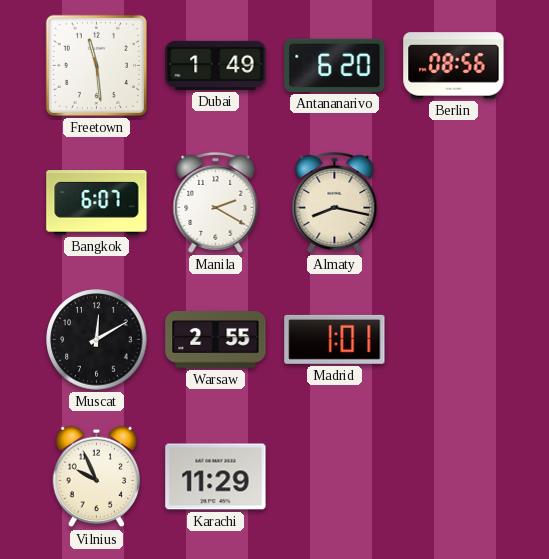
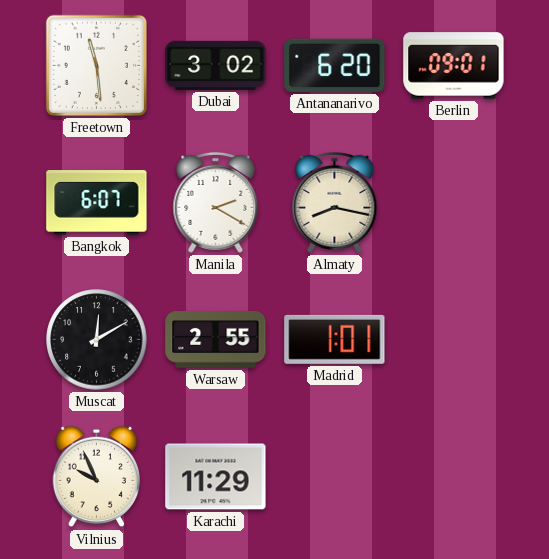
Dubai: 1:49 -> 3:02
Berlin: 08:56 -> 09:01
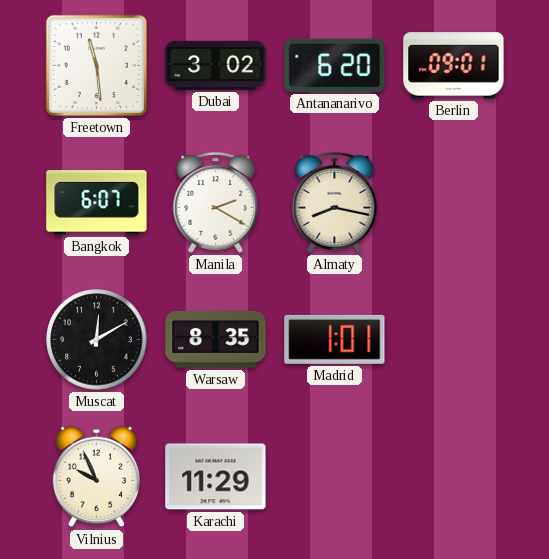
Warsaw: 2:55 -> 8:35
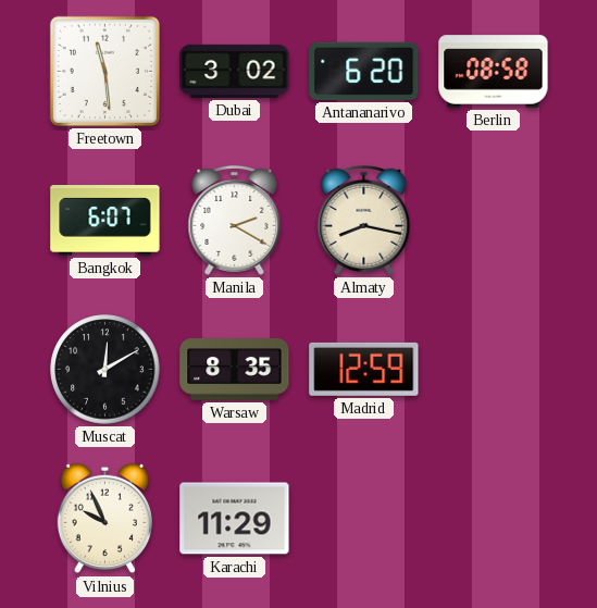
Berlin: 09:01 -> 08:58
Madrid: 1:01 -> 12:59
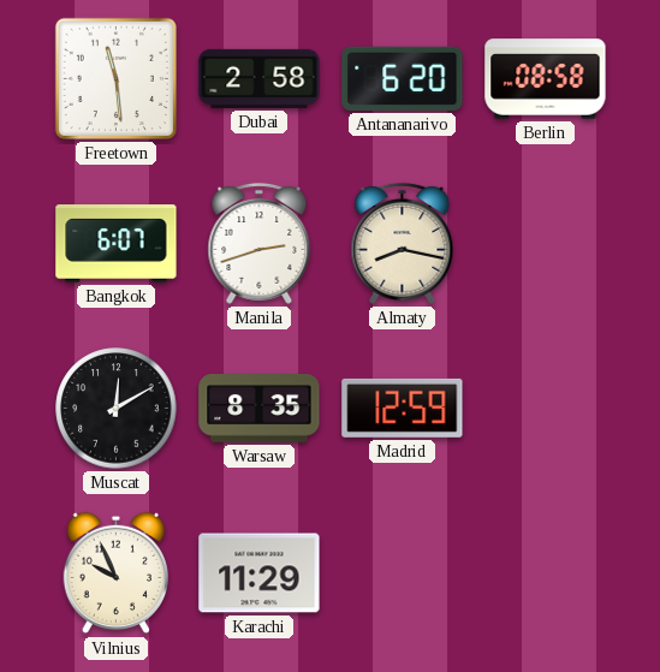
Dubai: 3:02 -> 2:58
Manila: 2:20 -> 2:42
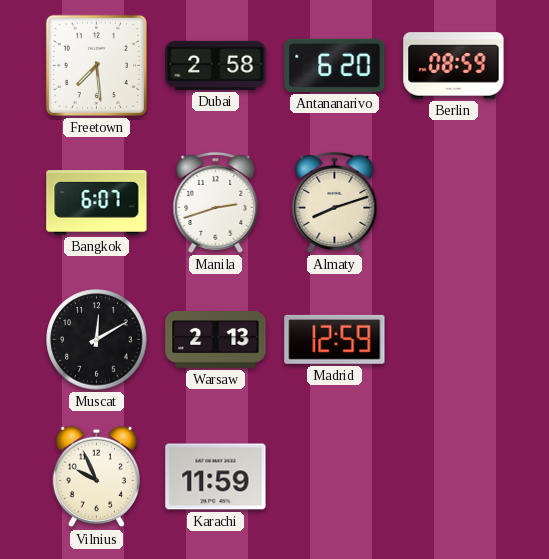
Freetown: 11:29 -> 7:29
Berlin: 08:58 -> 08:59
Almaty: 8:17 -> 8:12
Warsaw: 8:35 -> 2:13
Karachi: 11:29 -> 11:59
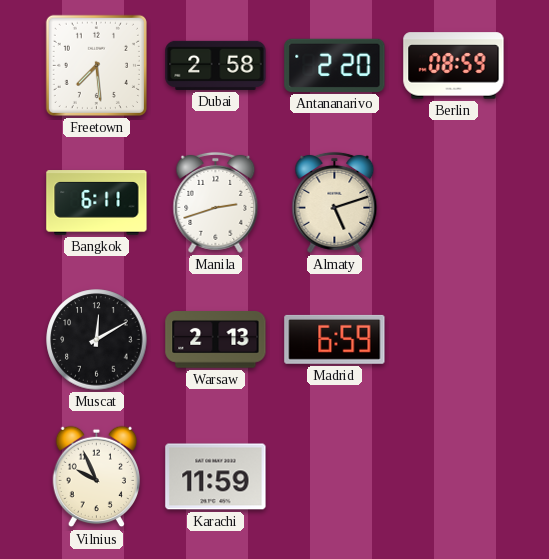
Antananarivo: 6:20 -> 2:20
Bangkok: 6:07 -> 6:11
Almaty: 8:12 -> 5:12
Madrid: 12:59 -> 6:59
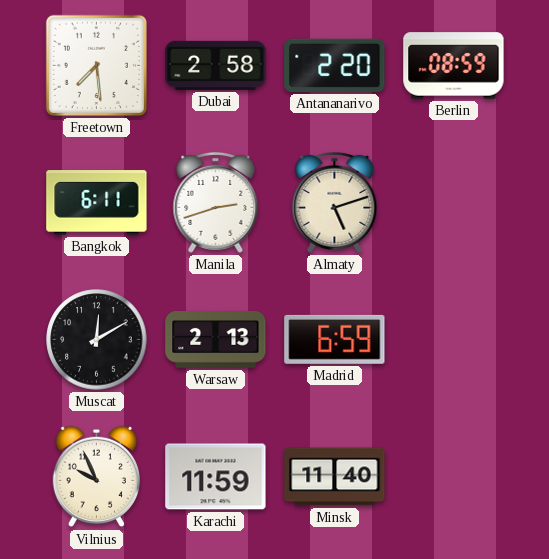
Minsk: none -> 11:40
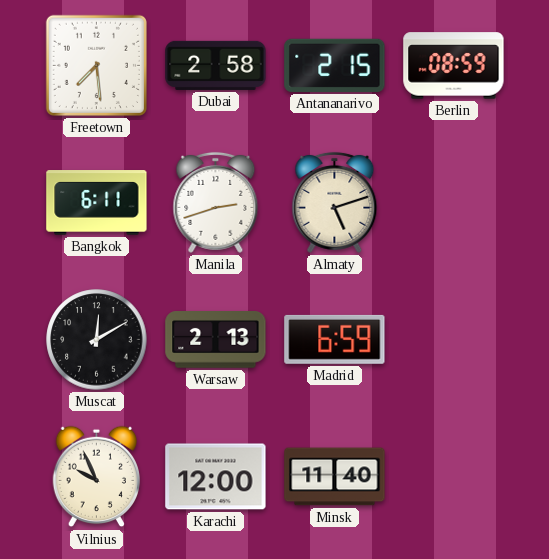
Antananarivo: 2:20 -> 2:15
Karachi: 11:59 -> 12:00
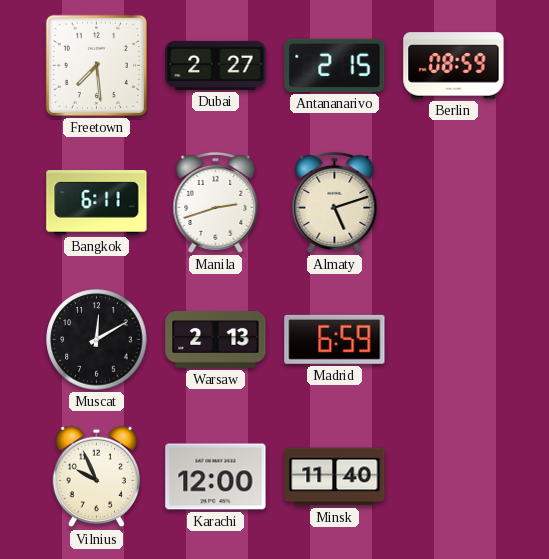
Dubai: 2:58 -> 2:27
